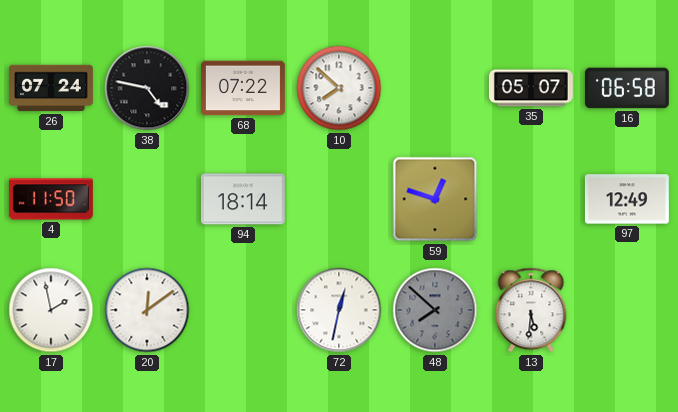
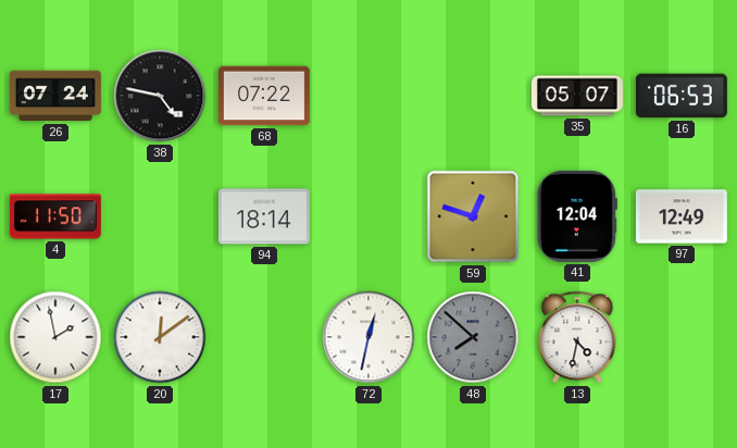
10: 7:52 -> none
16: 06:58 -> 06:53
41: none -> 12:04
13: 5:31 -> 4:32
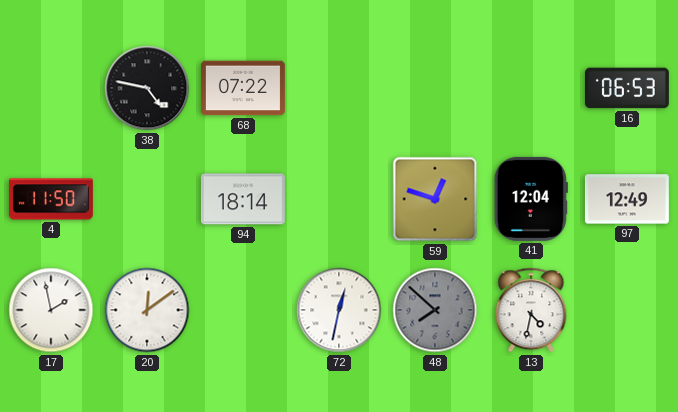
26: 07:24 -> none
35: 05:07 -> none
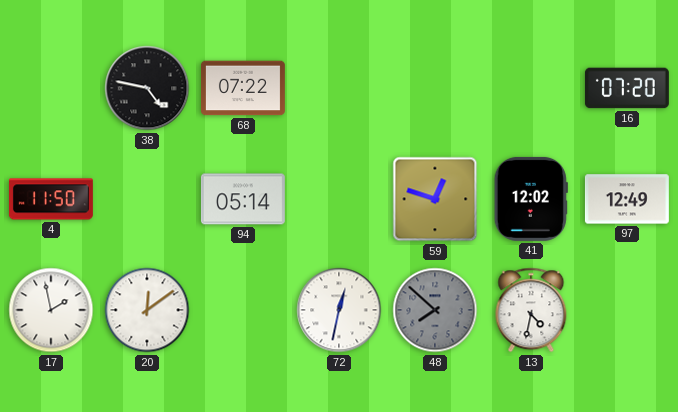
16: 06:53 -> 07:20
94: 18:14 -> 05:14
41: 12:04 -> 12:02
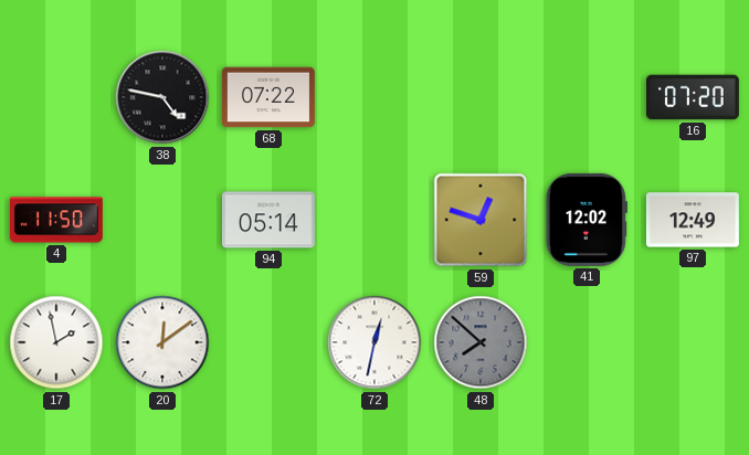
13: 4:32 -> none
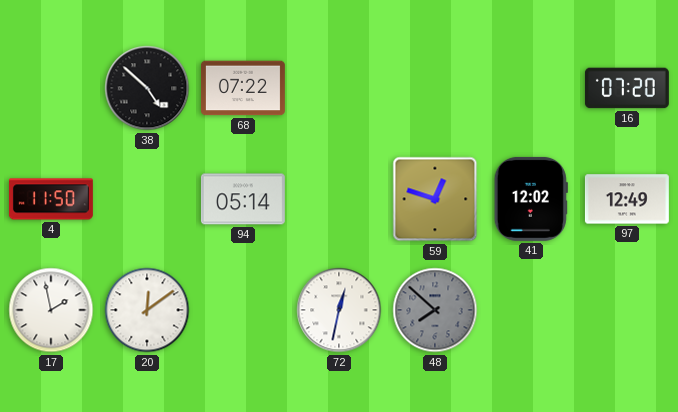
38: 4:47 -> 4:52
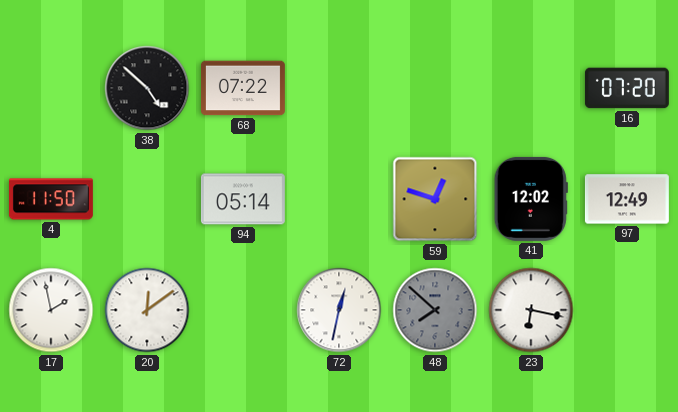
23: none -> 6:17
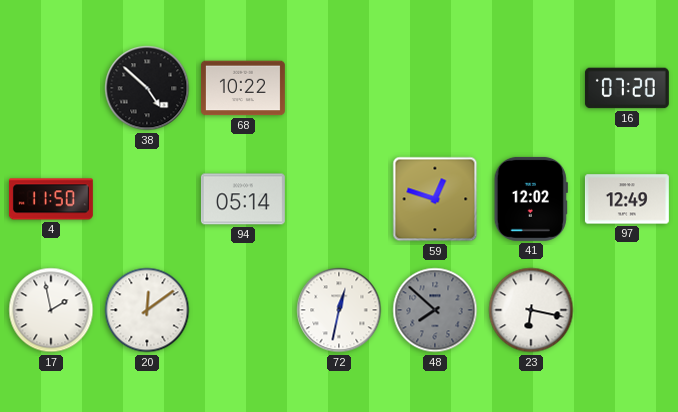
68: 07:22 -> 10:22
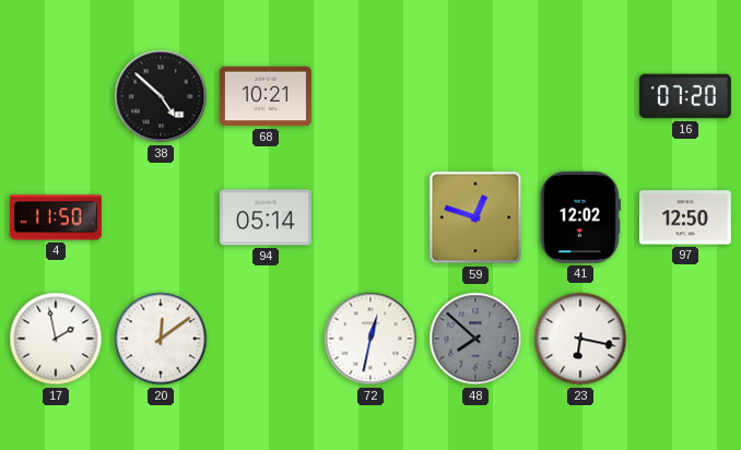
68: 10:22 -> 10:21
97: 12:49 -> 12:50
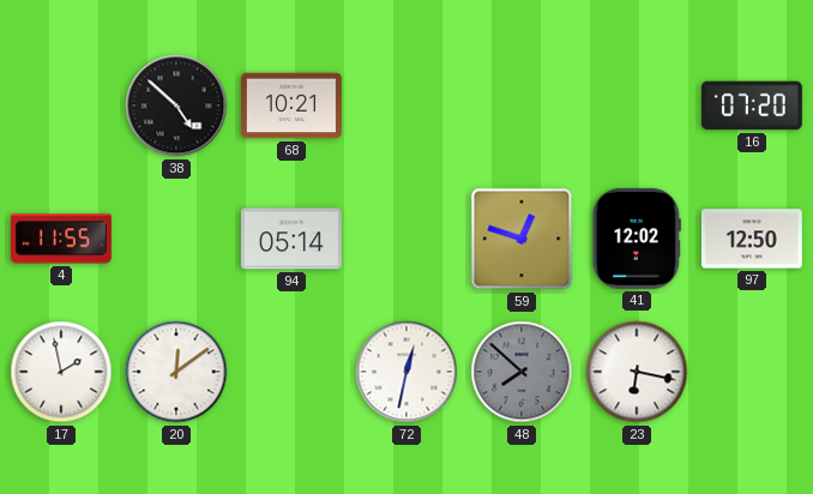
4: 11:50 -> 11:55
